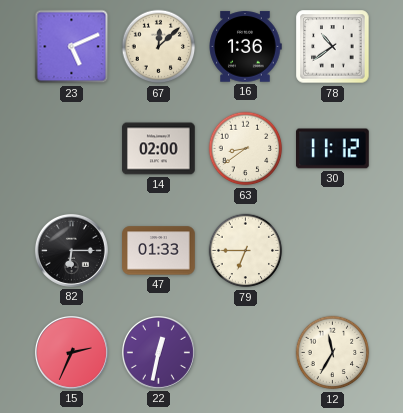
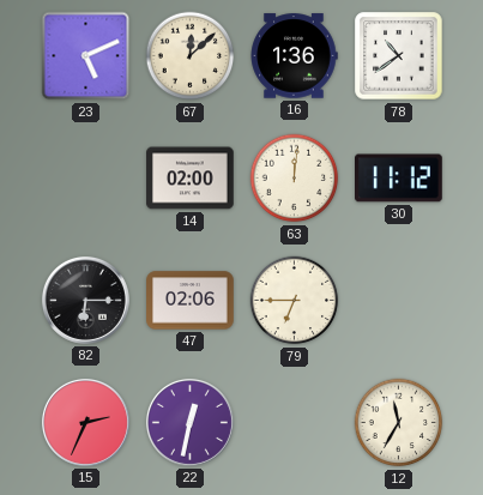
63: 8:39 -> 12:01
47: 01:33 -> 02:06
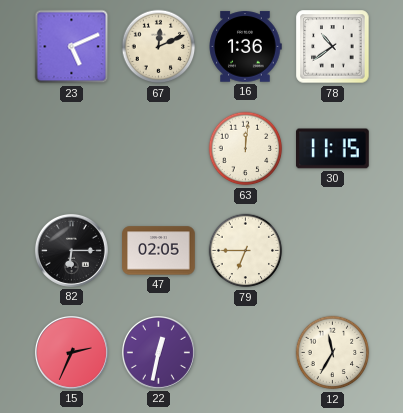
67: 12:08 -> 12:11
14: 02:00 -> none
30: 11:12 -> 11:15
47: 02:06 -> 02:05
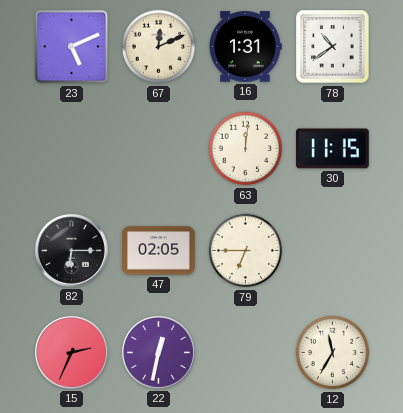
16: 1:36 -> 1:31
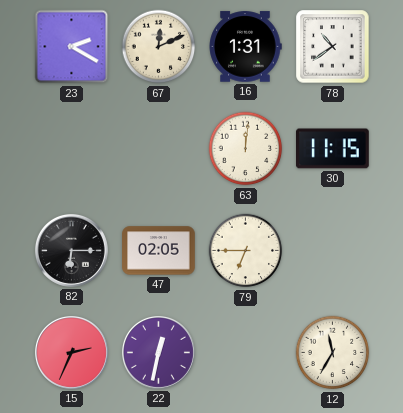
23: 5:11 -> 2:20
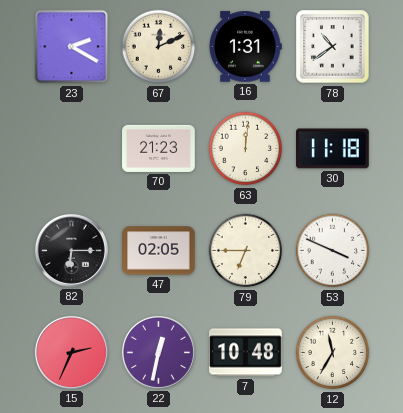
70: none -> 21:23
30: 11:15 -> 11:18
53: none -> 3:49
7: none -> 10:48
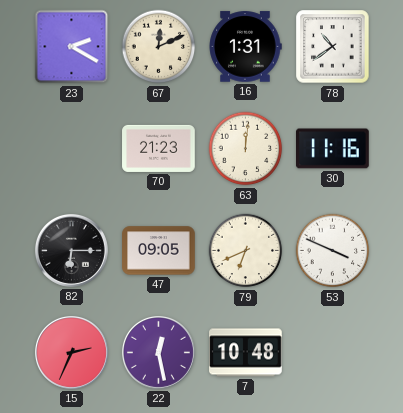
30: 11:18 -> 11:16
47: 02:05 -> 09:05
79: 6:45 -> 6:41
22: 12:32 -> 12:28
12: 11:35 -> none
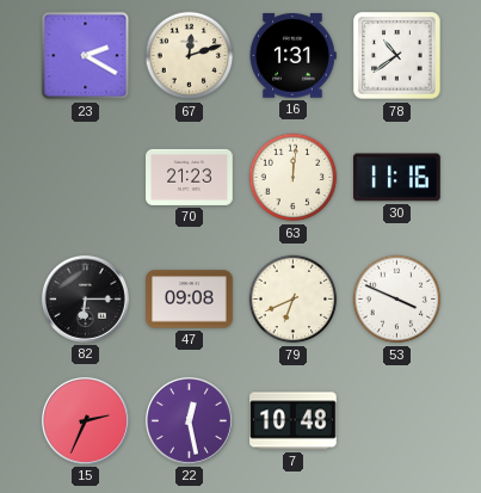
67: 12:11 -> 12:12
47: 09:05 -> 09:08
